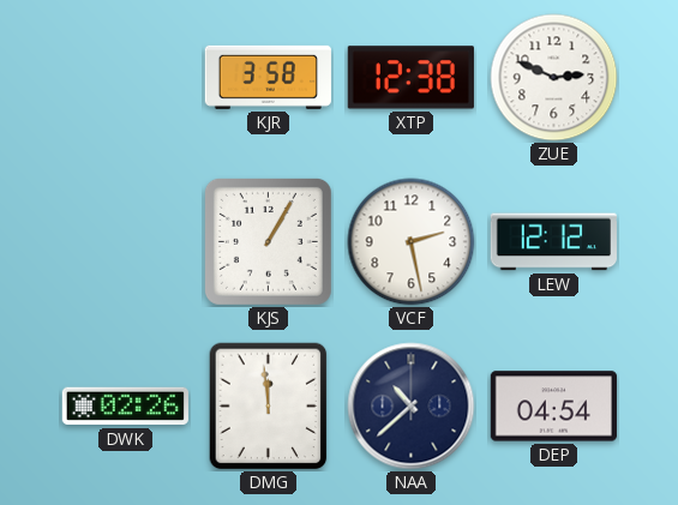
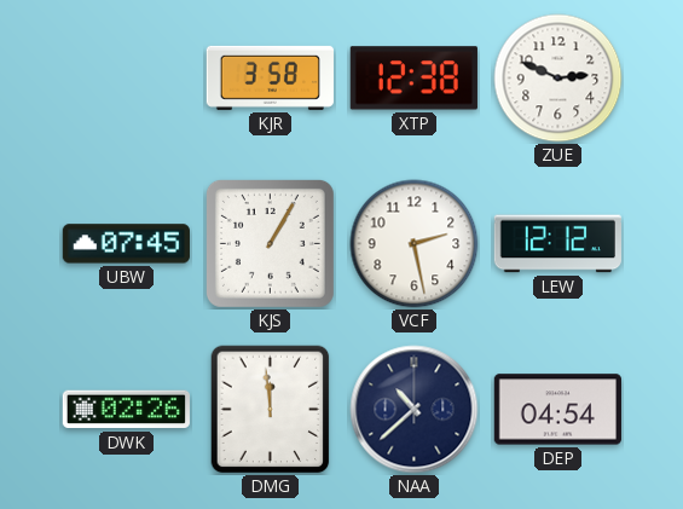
UBW: none -> 07:45
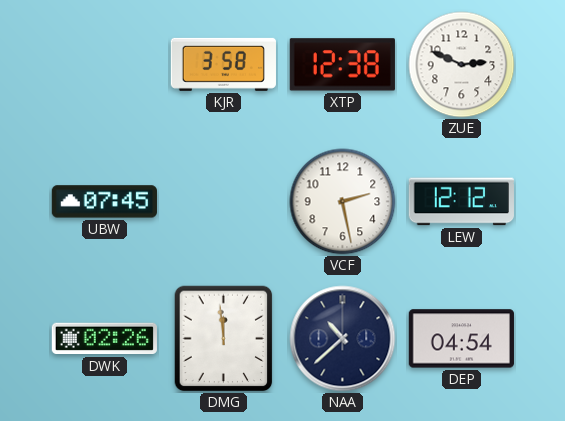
KJS: 1:05 -> none
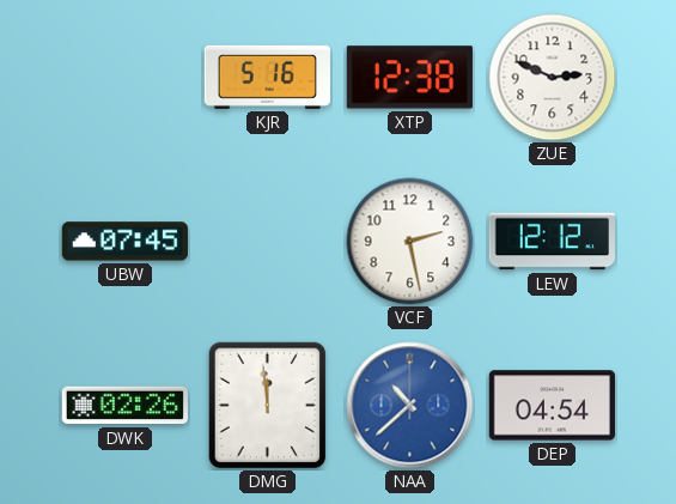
KJR: 3:58 -> 5:16
NAA dial: navy -> blue
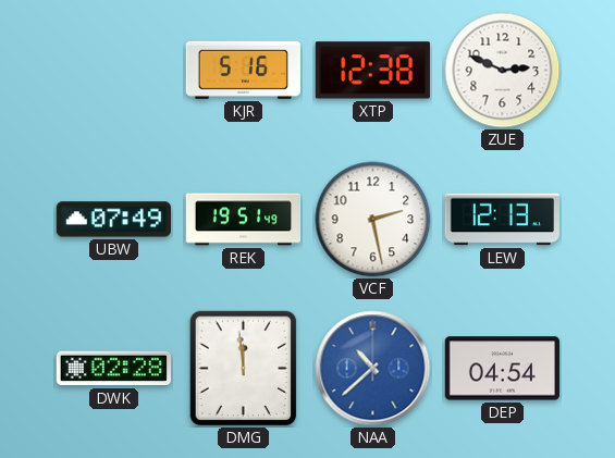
UBW: 07:45 -> 07:49
REK: none -> 19:51
LEW: 12:12 -> 12:13
DWK: 02:26 -> 02:28
